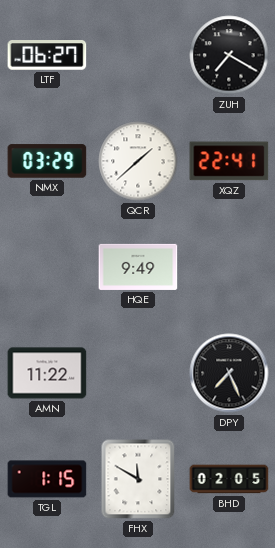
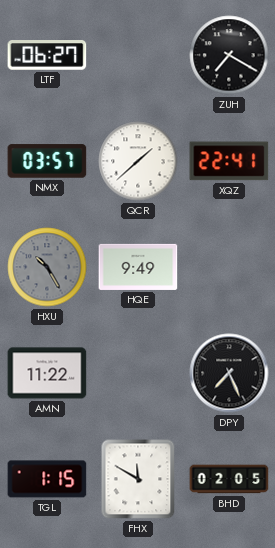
NMX: 03:29 -> 03:57
HXU: none -> 10:25
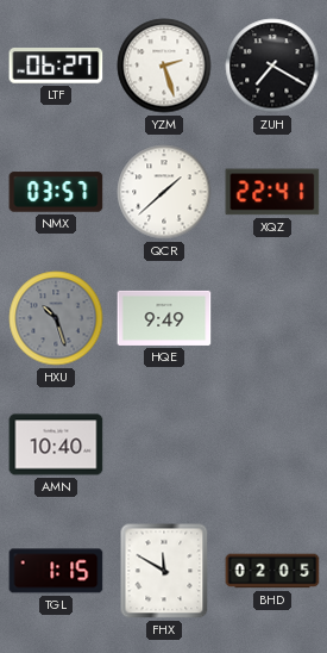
YZM: none -> 2:27
HXU: 10:25 -> 10:27
AMN: 11:22 -> 10:40
DPY: 7:26 -> none
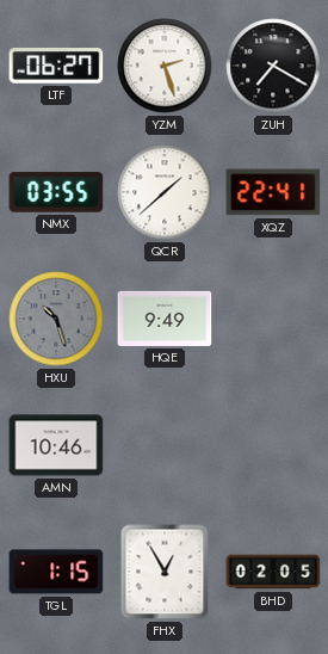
NMX: 03:57 -> 03:55
AMN: 10:40 -> 10:46
FHX: 11:50 -> 12:55
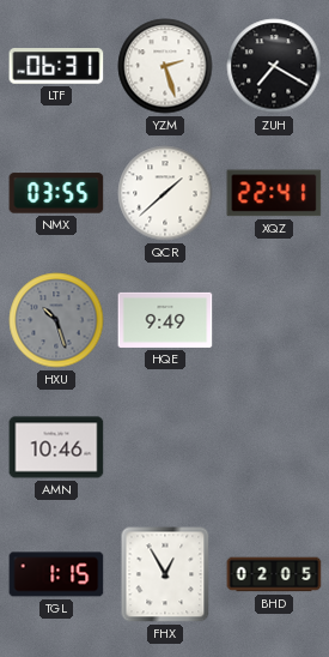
LTF: 06:27 -> 06:31
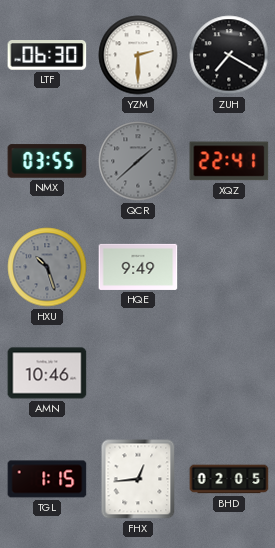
LTF: 06:31 -> 06:30
YZM: 2:27 -> 2:30
QCR dial: white -> grey
FHX: 12:55 -> 12:44
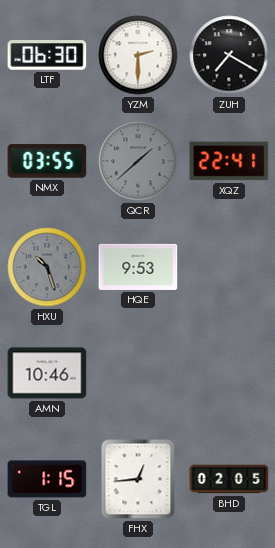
HQE: 9:49 -> 9:53
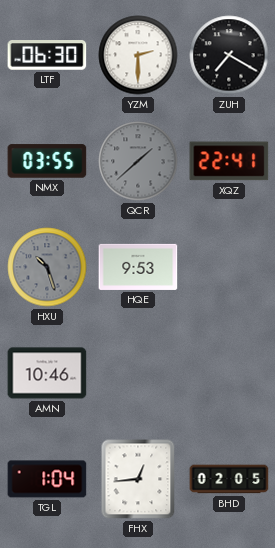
TGL: 1:15 -> 1:04
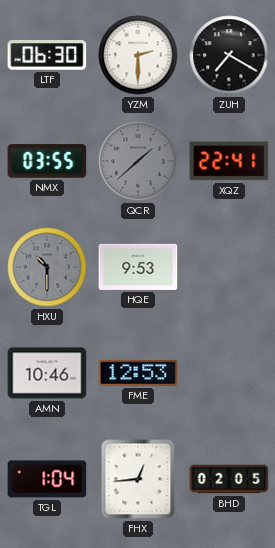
HXU: 10:27 -> 10:30
FME: none -> 12:53
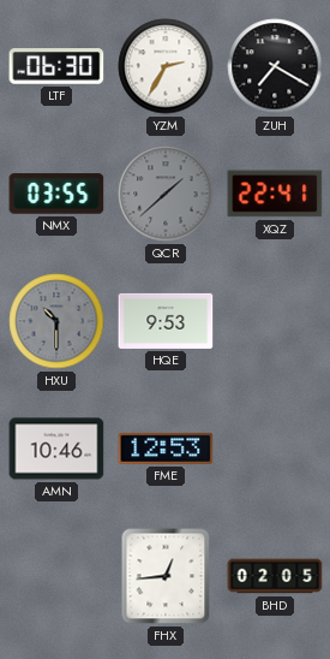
YZM: 2:30 -> 2:35
TGL: 1:04 -> none
